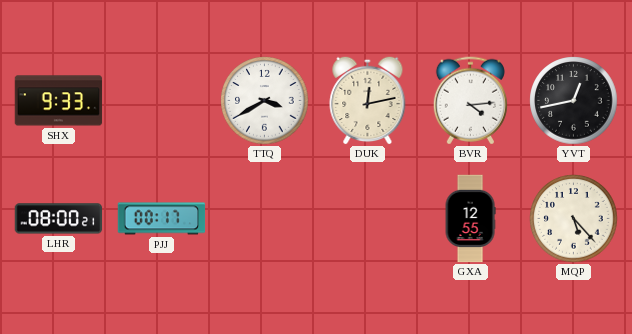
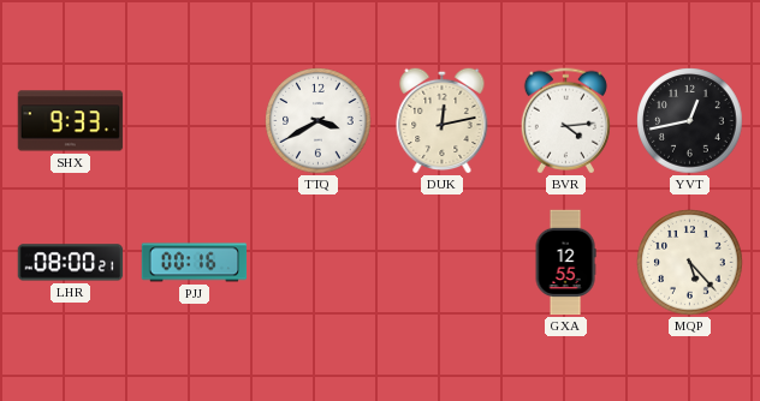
PJJ: 00:17 -> 00:16
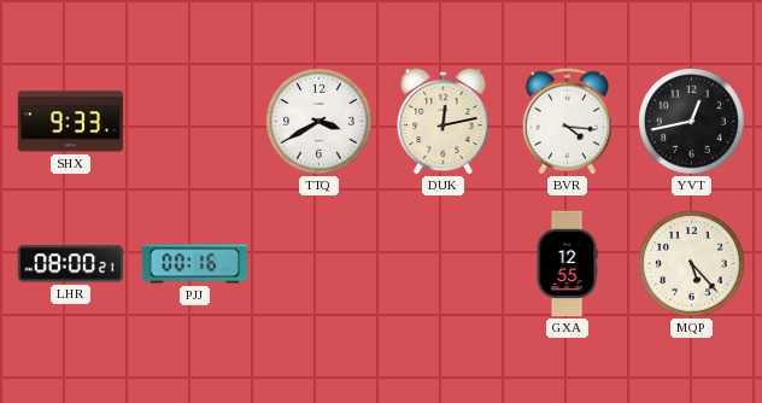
BVR: 4:14 -> 4:16
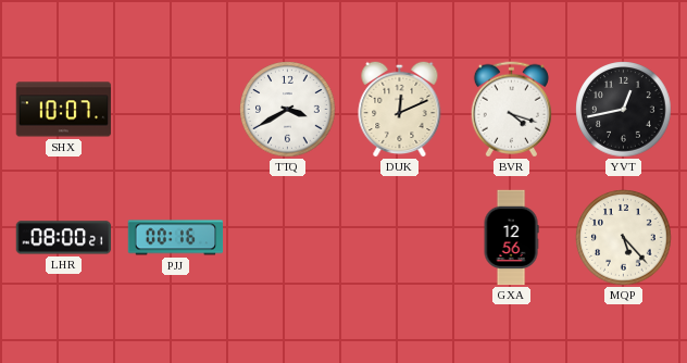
SHX: 9:33 -> 10:07
DUK: 12:13 -> 12:11
BVR: 4:16 -> 4:18
GXA: 12:55 -> 12:56
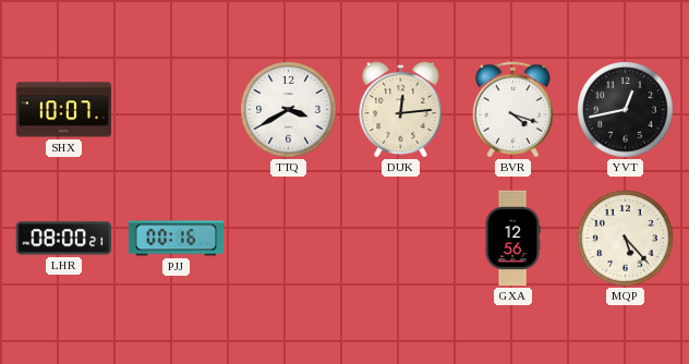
DUK: 12:11 -> 12:14
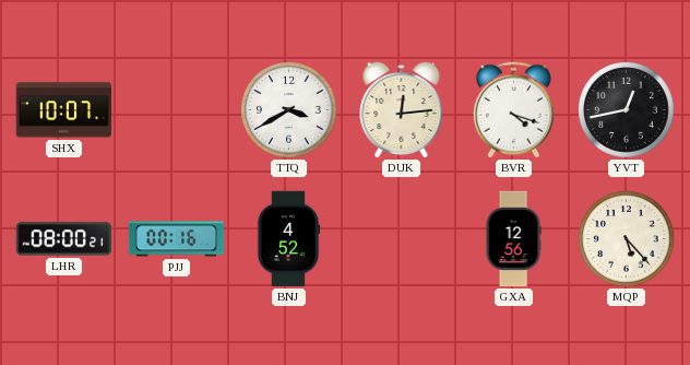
BNJ: none -> 4:52
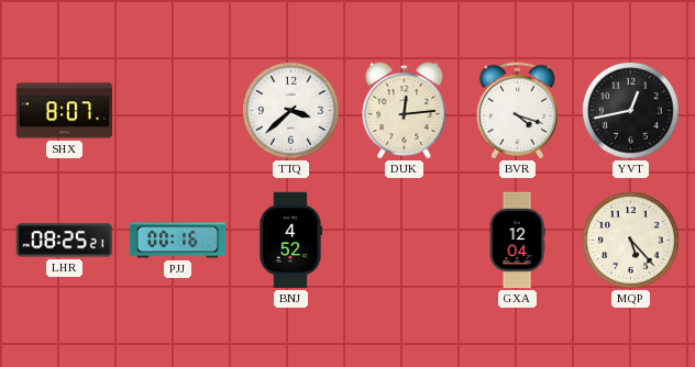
SHX: 10:07 -> 8:07
TTQ: 3:40 -> 3:38
LHR: 08:00 -> 08:25
GXA: 12:56 -> 12:04
